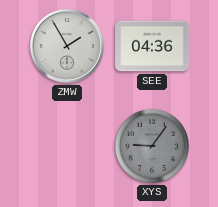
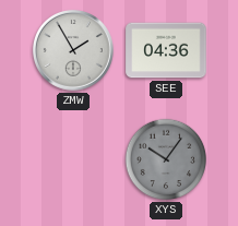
XYS: 9:06 -> 10:06
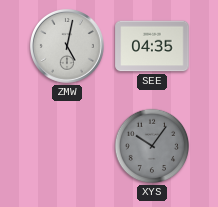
ZMW: 1:55 -> 5:02
SEE: 04:36 -> 04:35
